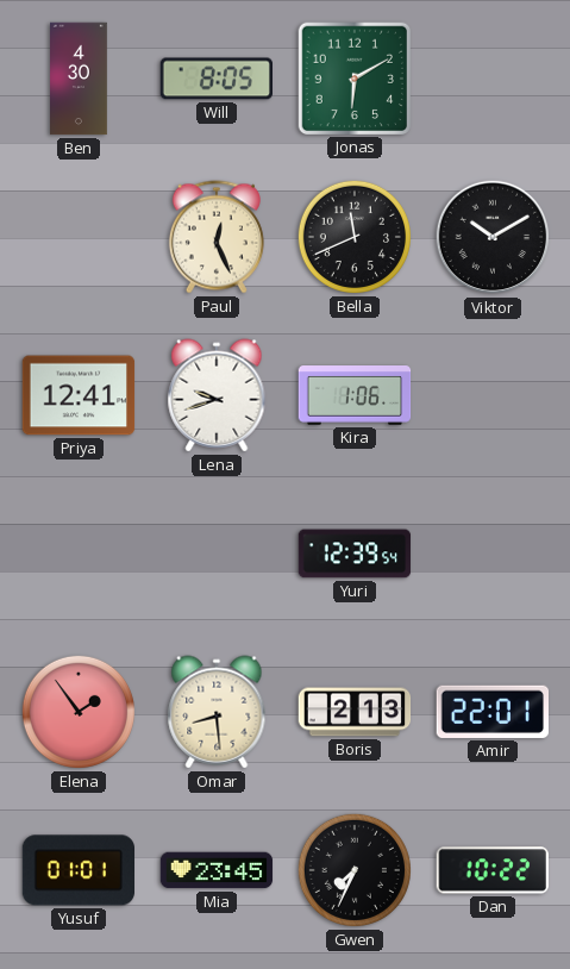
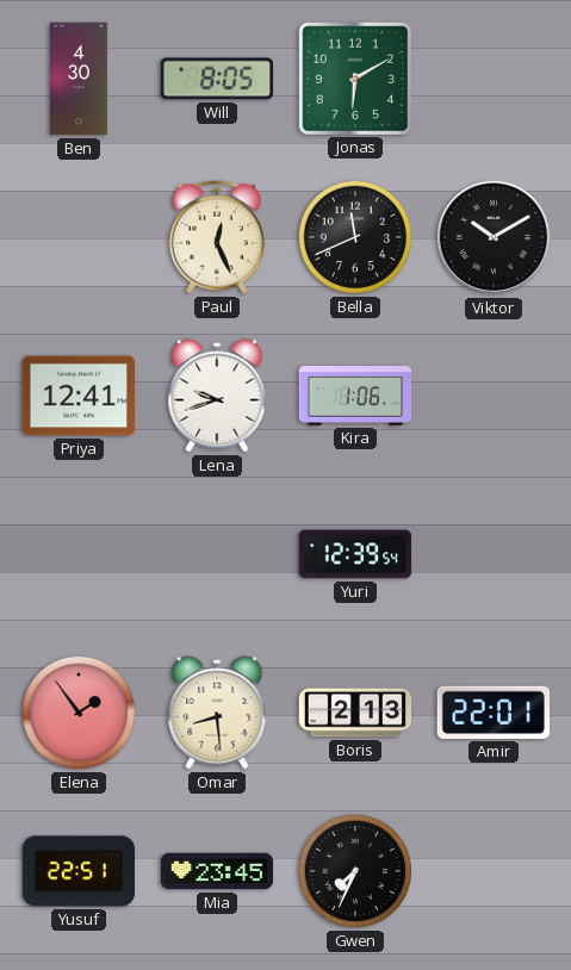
Yusuf: 01:01 -> 22:51
Dan: 10:22 -> none
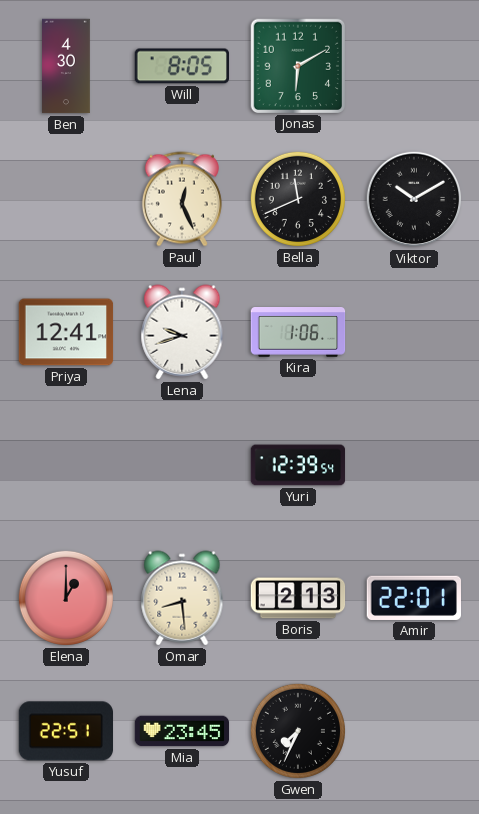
Elena: 1:54 -> 1:00
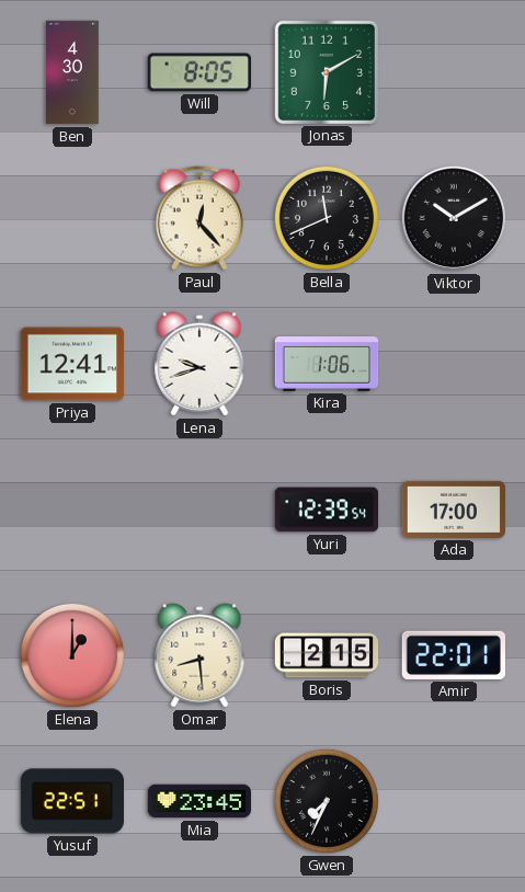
Paul: 12:26 -> 12:23
Ada: none -> 17:00
Boris: 2:13 -> 2:15
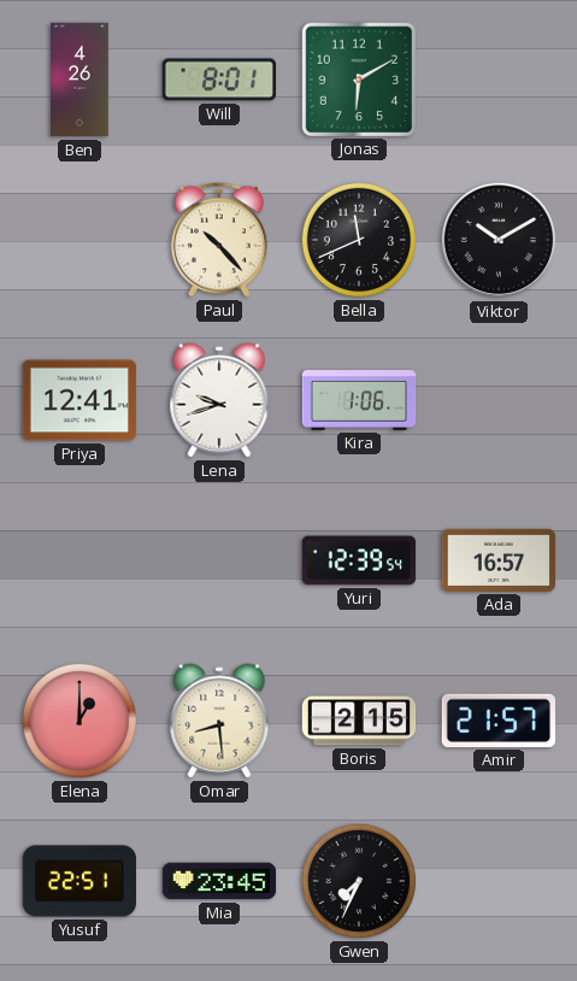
Ben: 4:30 -> 4:26
Will: 8:05 -> 8:01
Paul: 12:23 -> 10:23
Ada: 17:00 -> 16:57
Amir: 22:01 -> 21:57
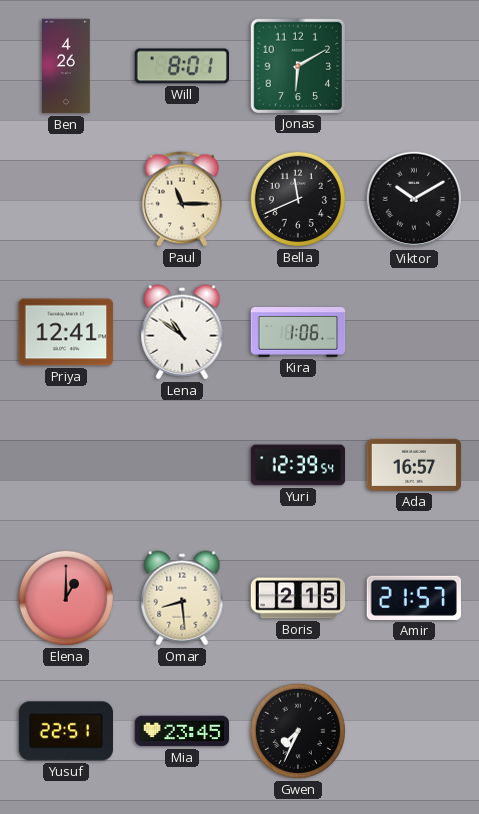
Paul: 10:23 -> 11:15
Lena: 9:42 -> 10:51
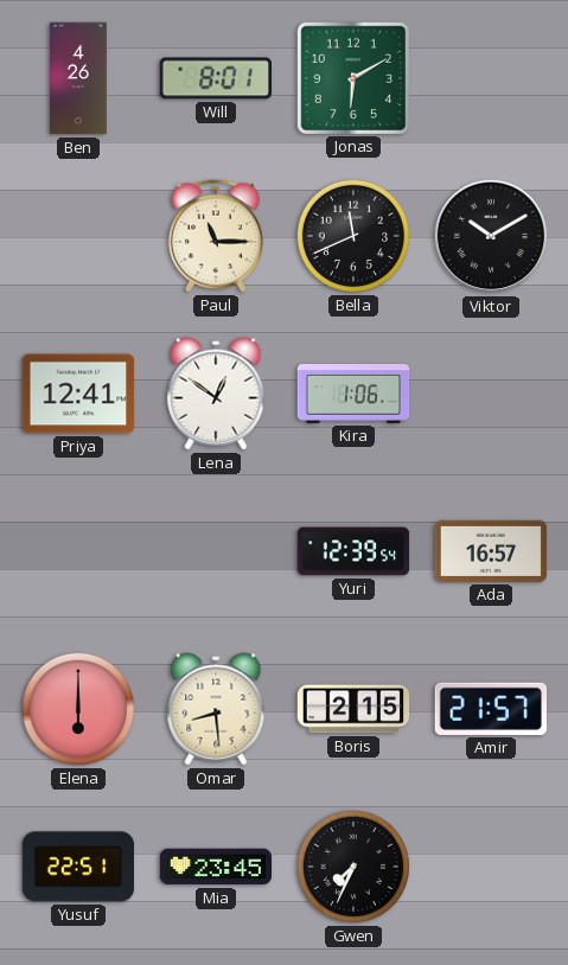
Lena: 10:51 -> 12:51
Elena: 1:00 -> 6:00
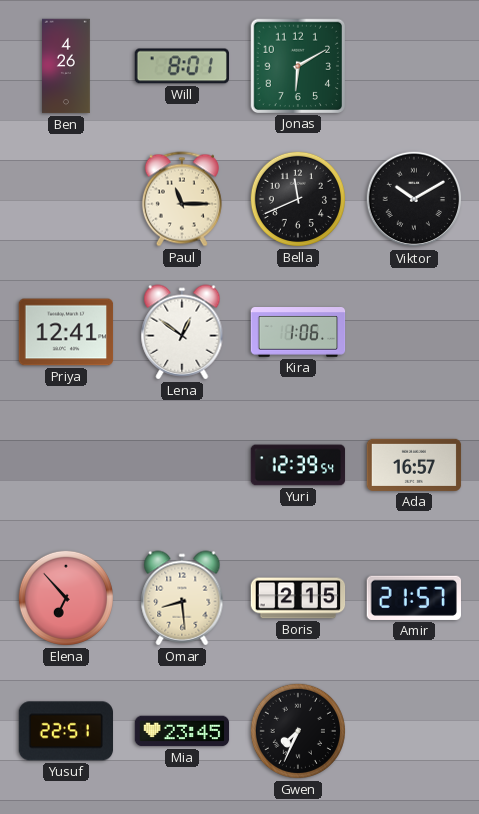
Elena: 6:00 -> 6:53
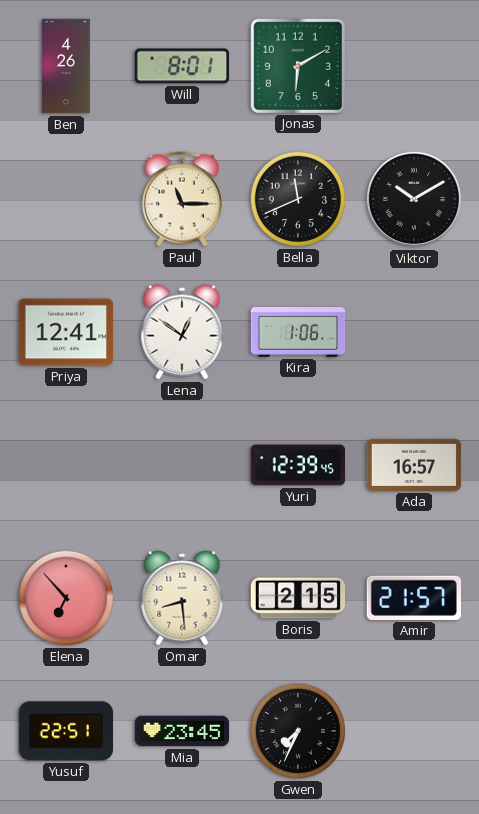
Yuri: 12:39:54 -> 12:39:45
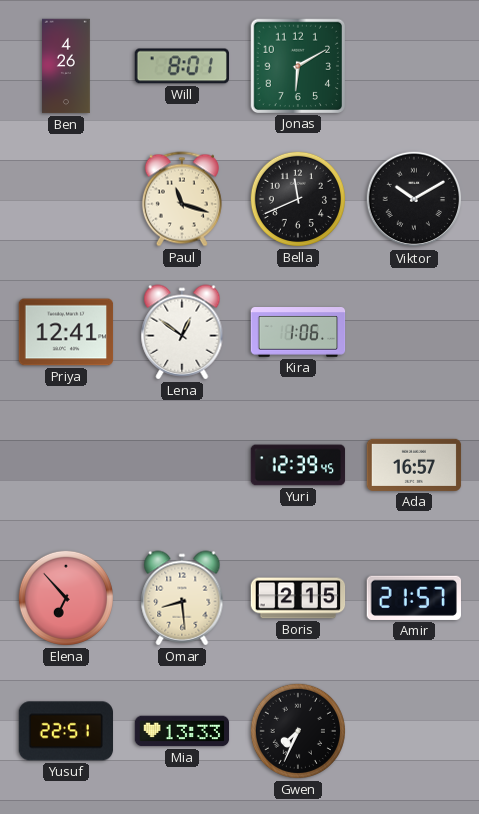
Paul: 11:15 -> 11:18
Mia: 23:45 -> 13:33
